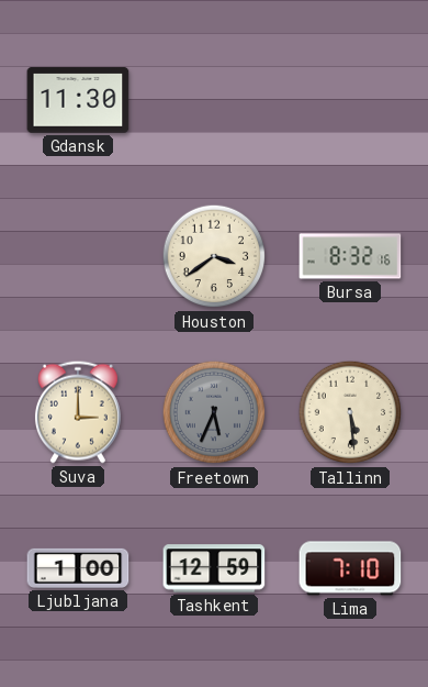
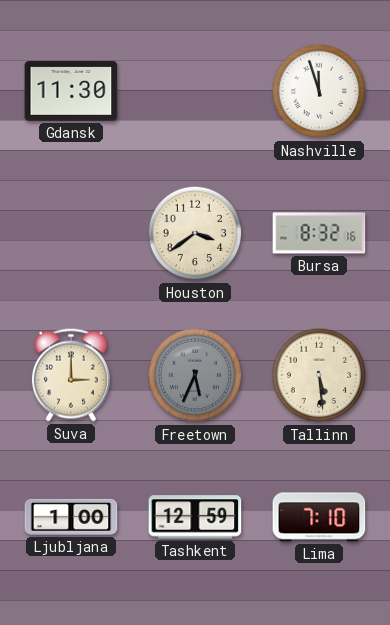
Nashville: none -> 11:57
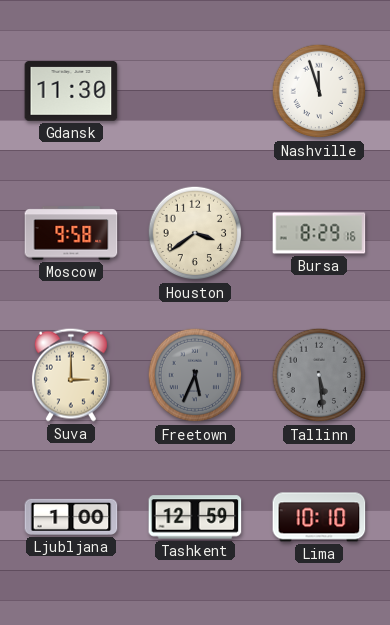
Moscow: none -> 9:58
Bursa: 8:32 -> 8:29
Tallinn dial: cream -> grey
Lima: 7:10 -> 10:10
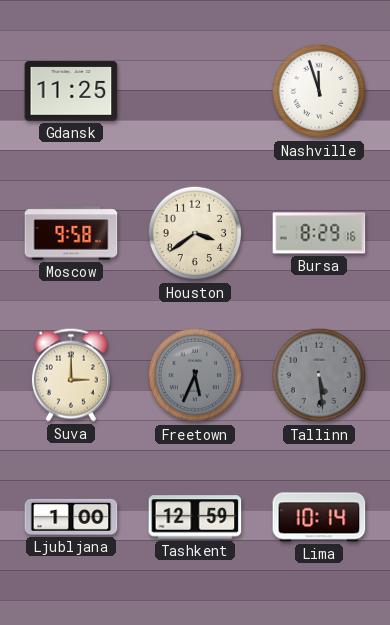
Gdansk: 11:30 -> 11:25
Lima: 10:10 -> 10:14
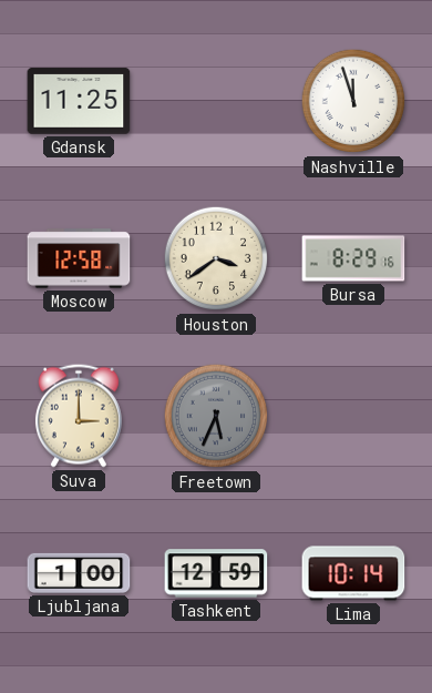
Moscow: 9:58 -> 12:58
Tallinn: 5:29 -> none
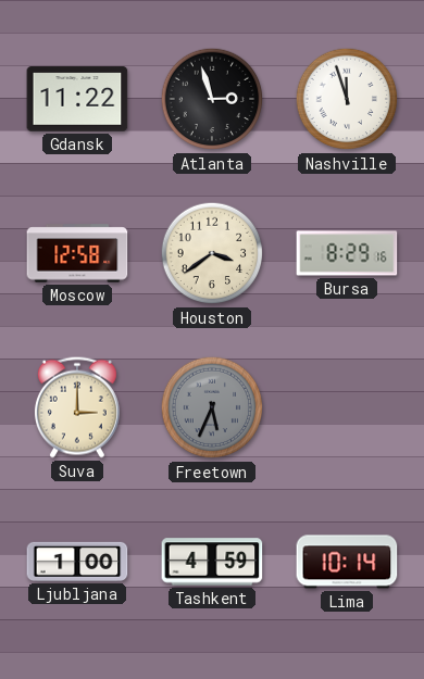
Gdansk: 11:25 -> 11:22
Atlanta: none -> 2:57
Tashkent: 12:59 -> 4:59
